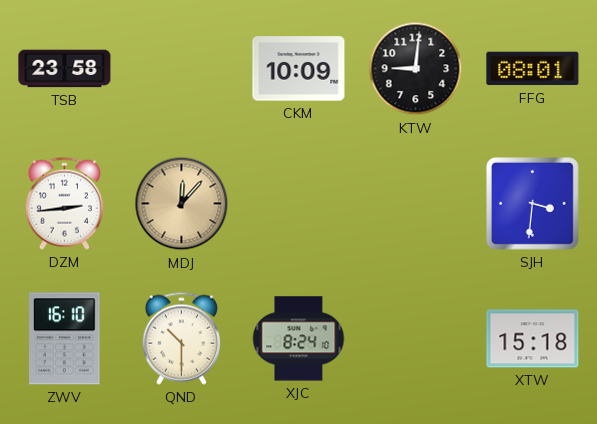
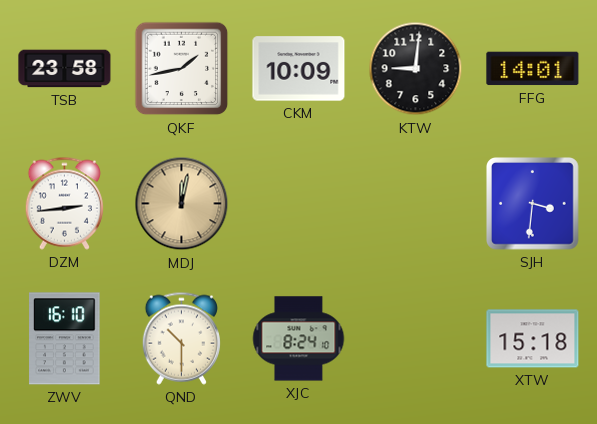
QKF: none -> 1:43
FFG: 08:01 -> 14:01
MDJ: 12:07 -> 12:02
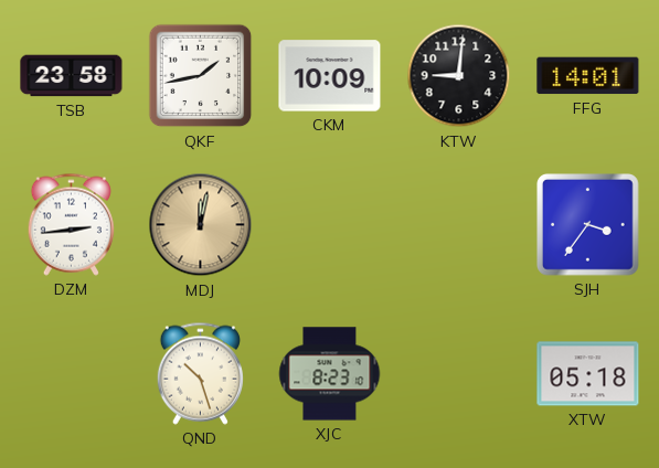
SJH: 3:31 -> 3:36
ZWV: 16:10 -> none
QND: 10:30 -> 10:27
XJC: 8:24 -> 8:23
XTW: 15:18 -> 05:18
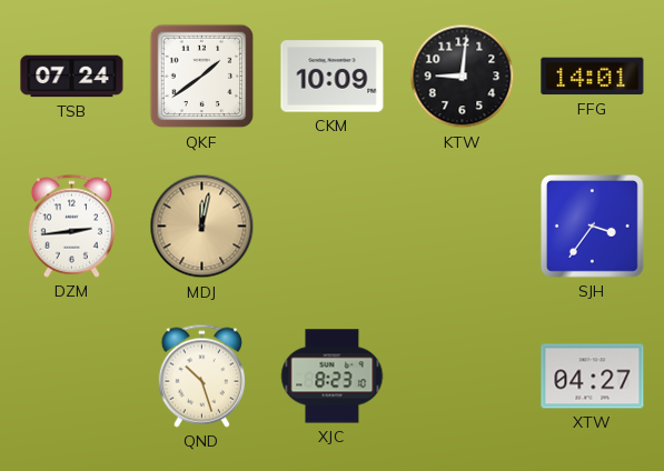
TSB: 23:58 -> 07:24
QKF: 1:43 -> 1:39
XTW: 05:18 -> 04:27
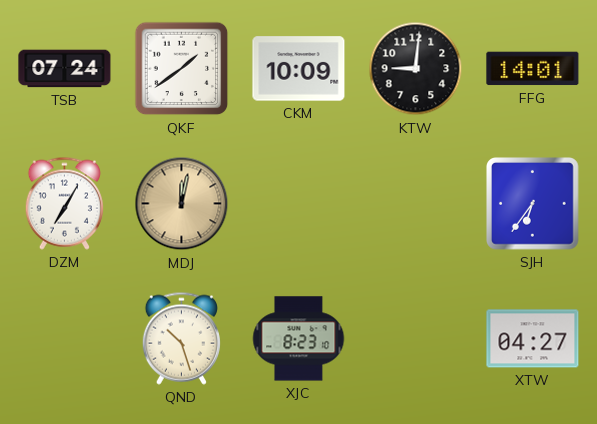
DZM: 2:44 -> 7:05
SJH: 3:36 -> 6:36
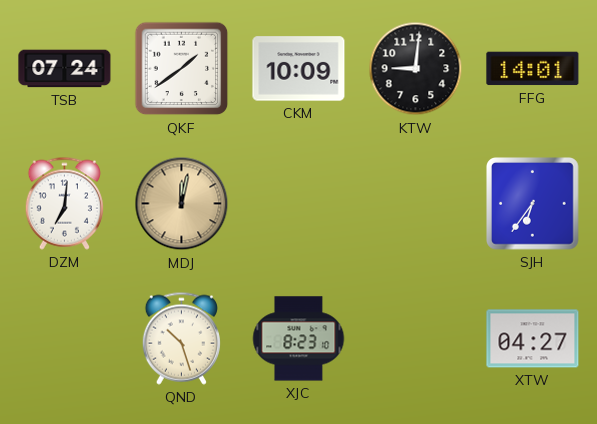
DZM: 7:05 -> 7:01
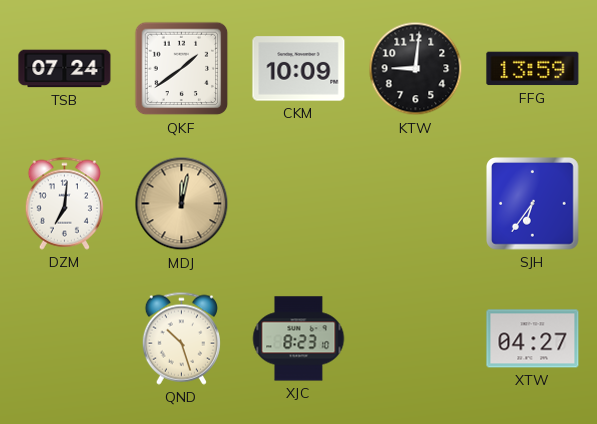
FFG: 14:01 -> 13:59
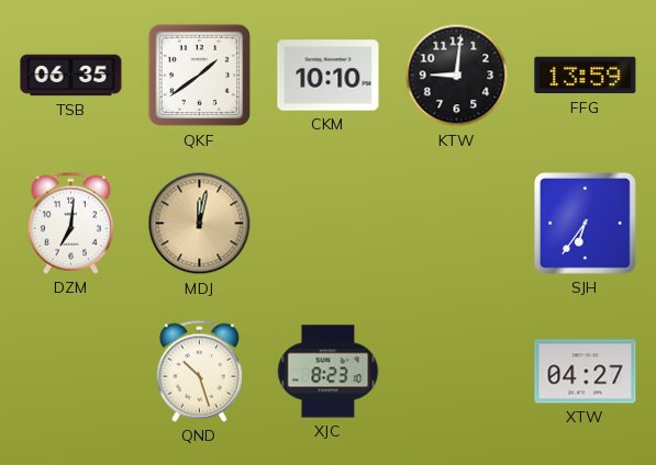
TSB: 07:24 -> 06:35
CKM: 10:09 -> 10:10
